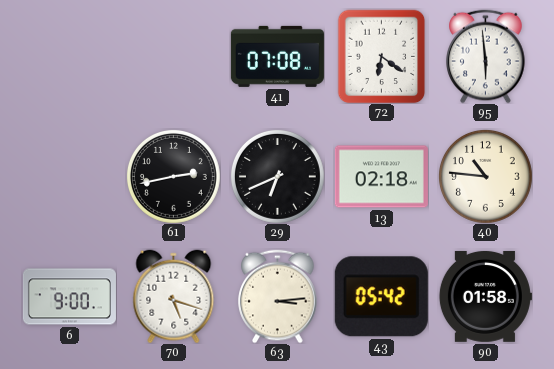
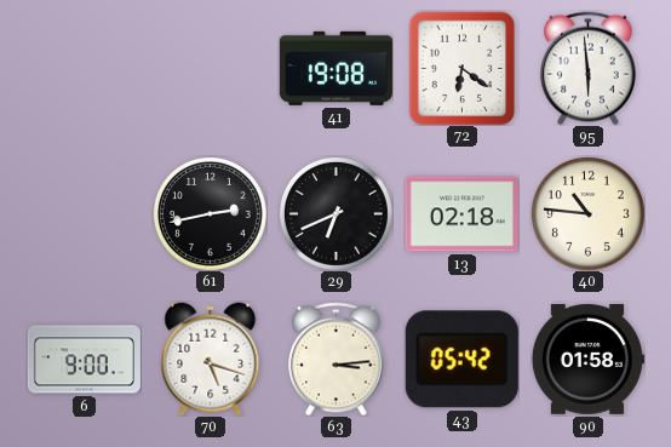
41: 07:08 -> 19:08
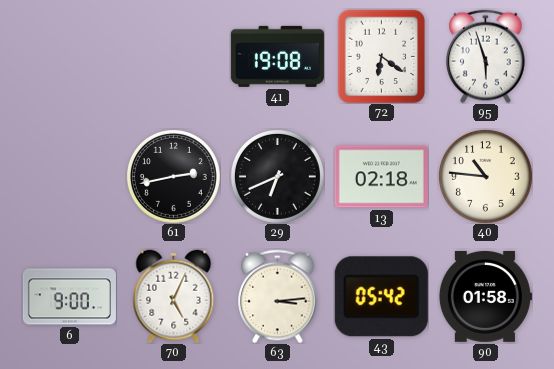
95: 5:59 -> 5:57
70: 5:18 -> 5:04
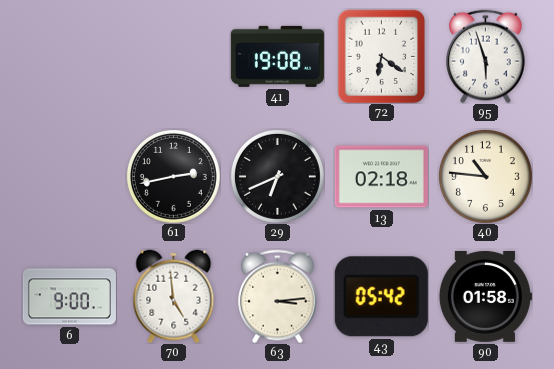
70: 5:04 -> 4:59
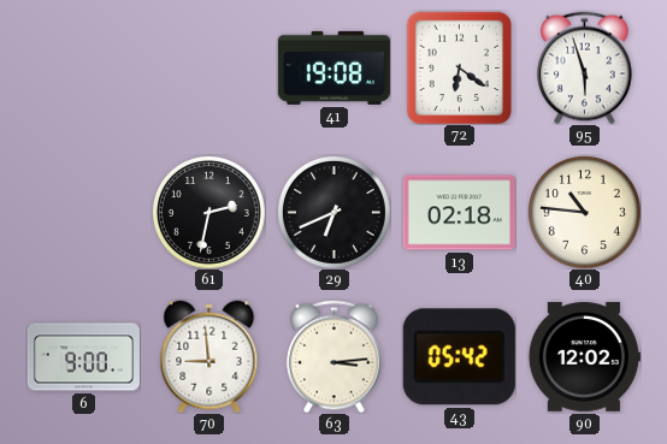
61: 2:43 -> 2:32
70: 4:59 -> 8:59
90: 01:58 -> 12:02
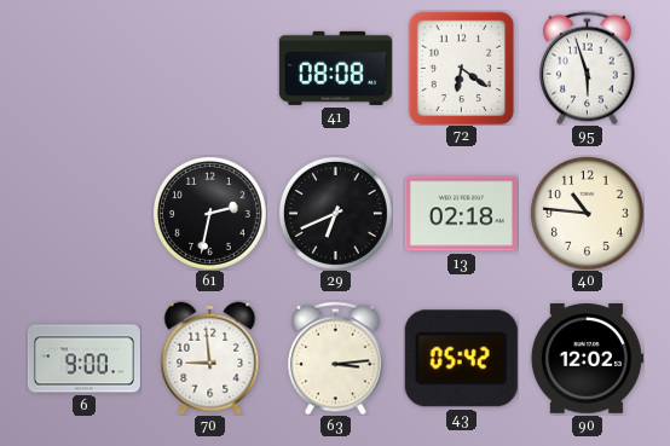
41: 19:08 -> 08:08
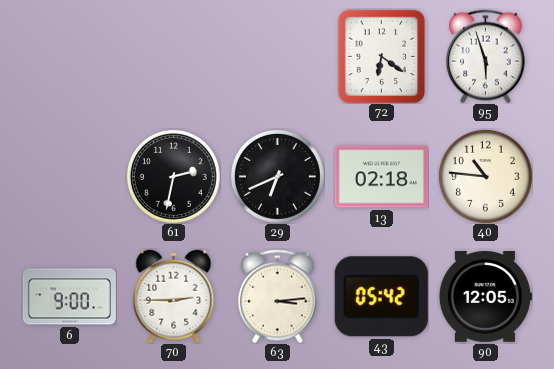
41: 08:08 -> none
70: 8:59 -> 2:45
90: 12:02 -> 12:05
